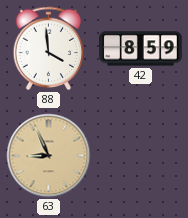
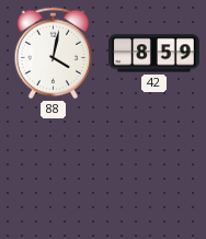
88: 3:59 -> 4:02
63: 8:56 -> none
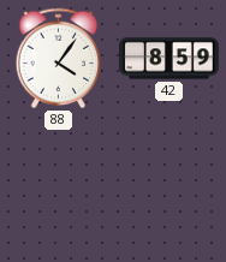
88: 4:02 -> 4:06
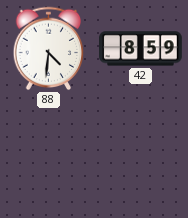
88: 4:06 -> 4:31
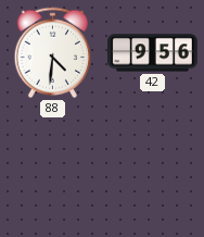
42: 8:59 -> 9:56
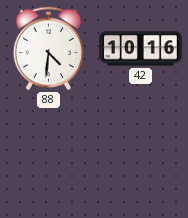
42: 9:56 -> 10:16
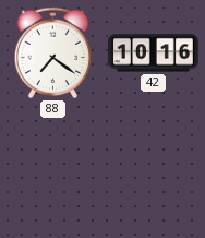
88: 4:31 -> 7:21
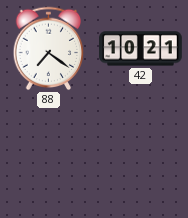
42: 10:16 -> 10:21
